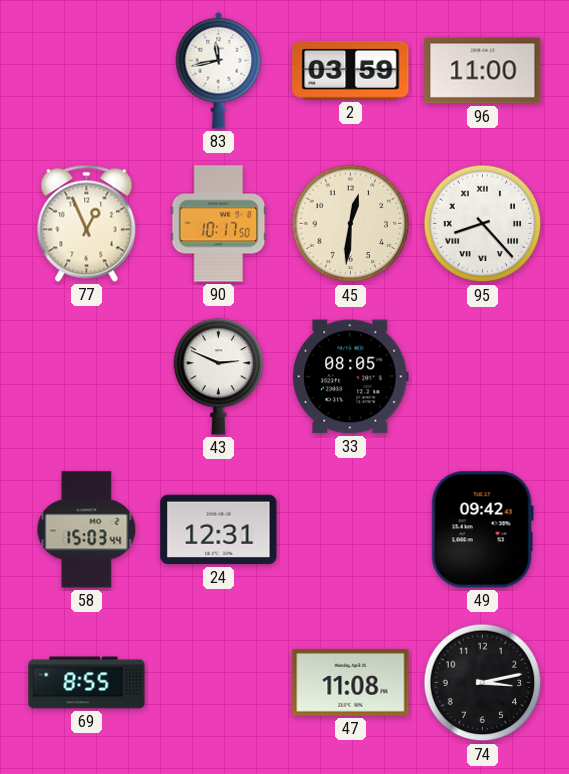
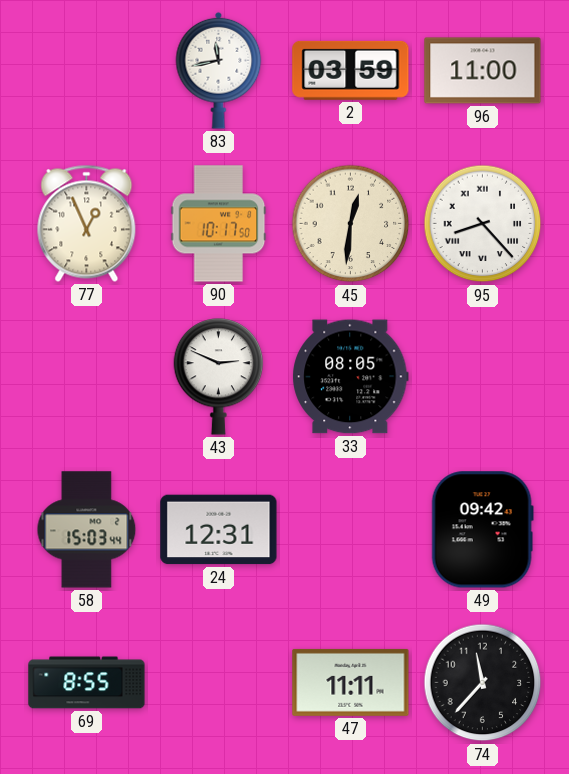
47: 11:08 -> 11:11
74: 3:13 -> 11:37
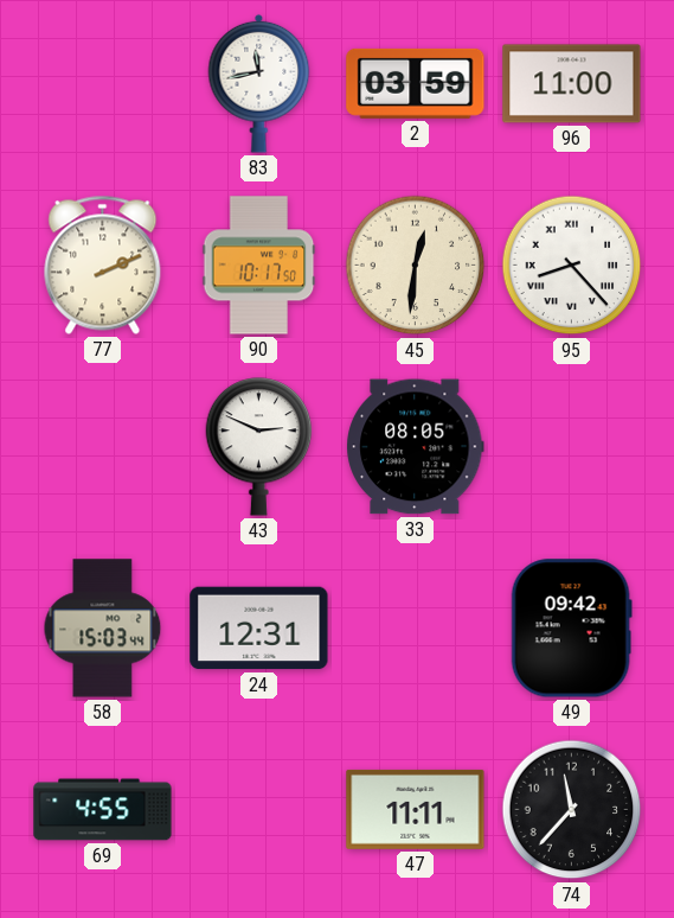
77: 12:56 -> 2:11
69: 8:55 -> 4:55
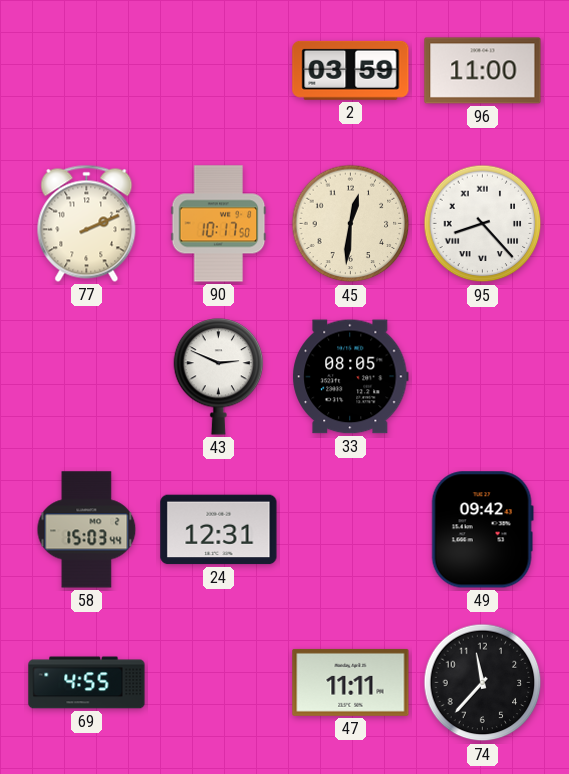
83: 11:43 -> none
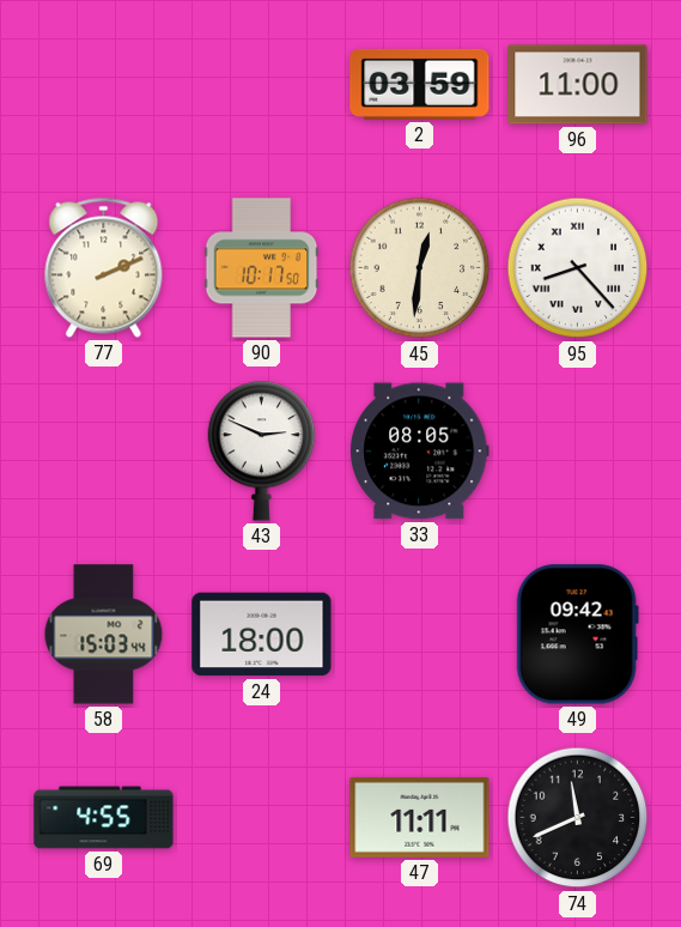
24: 12:31 -> 18:00
74: 11:37 -> 11:41
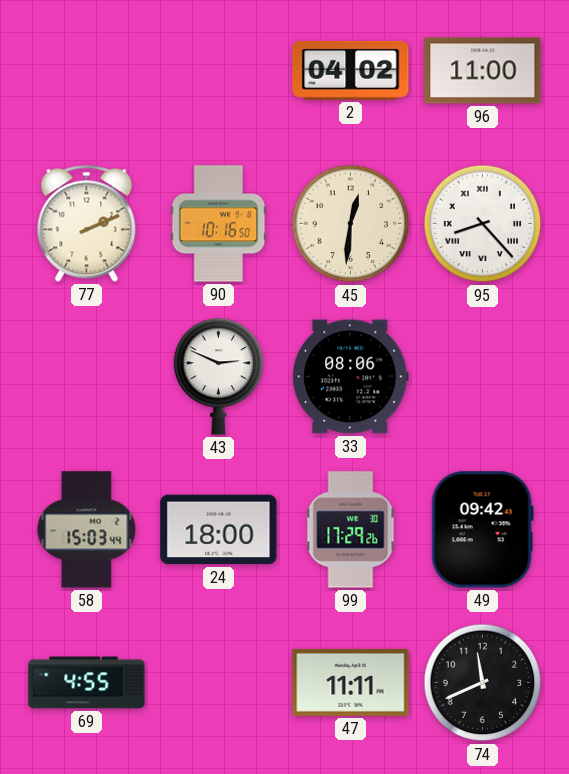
2: 03:59 -> 04:02
90: 10:17 -> 10:16
33: 08:05 -> 08:06
99: none -> 17:29
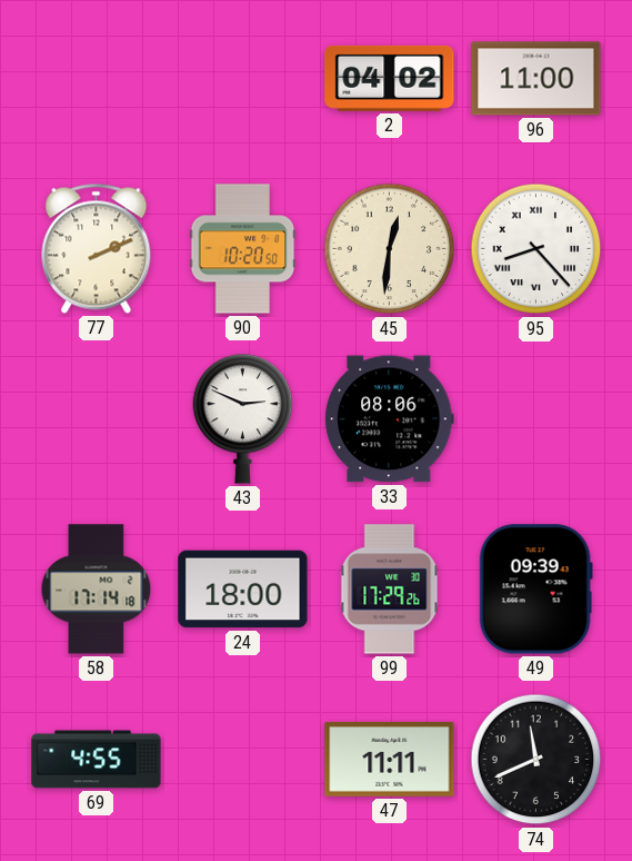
90: 10:16 -> 10:20
58: 15:03 -> 17:14
49: 09:42 -> 09:39
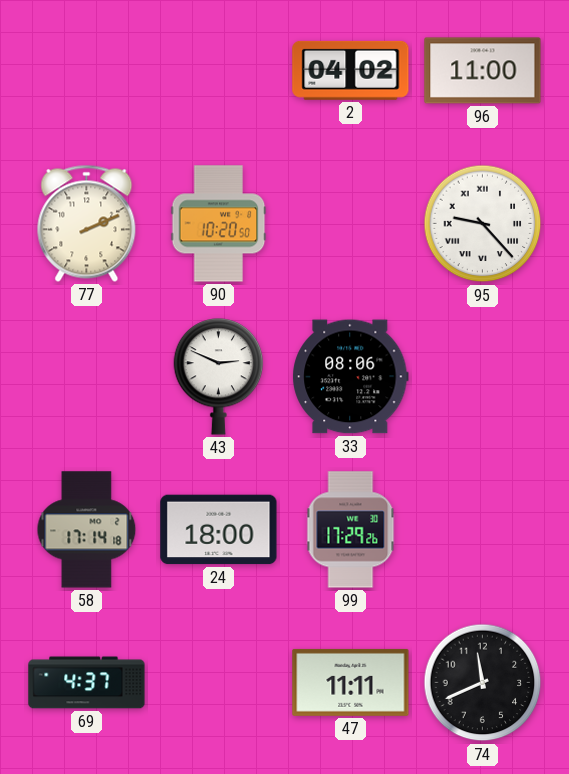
45: 12:31 -> none
95: 8:23 -> 9:23
49: 09:39 -> none
69: 4:55 -> 4:37
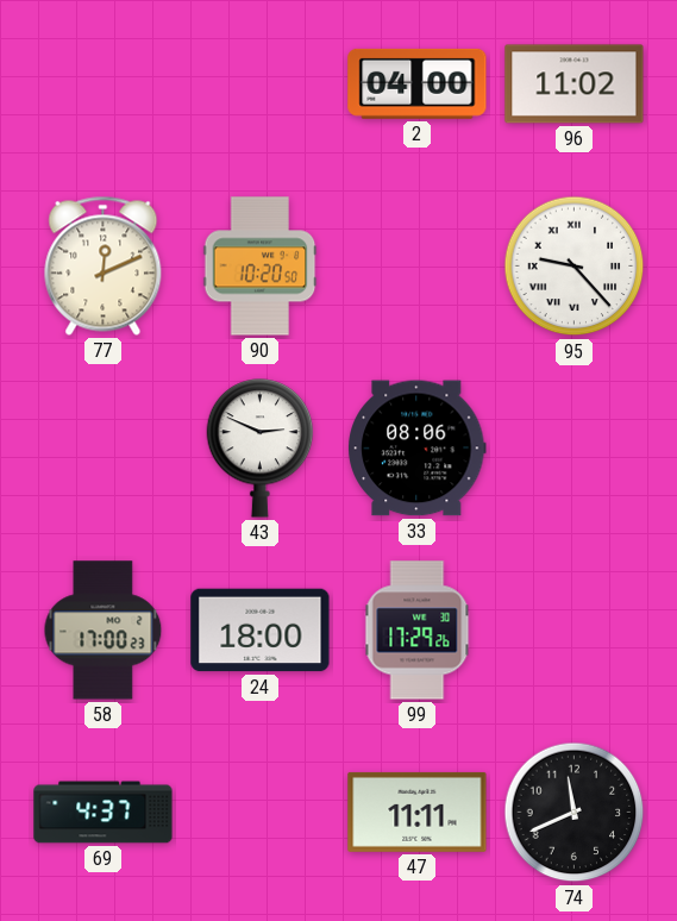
2: 04:02 -> 04:00
96: 11:00 -> 11:02
77: 2:11 -> 12:11
58: 17:14 -> 17:00
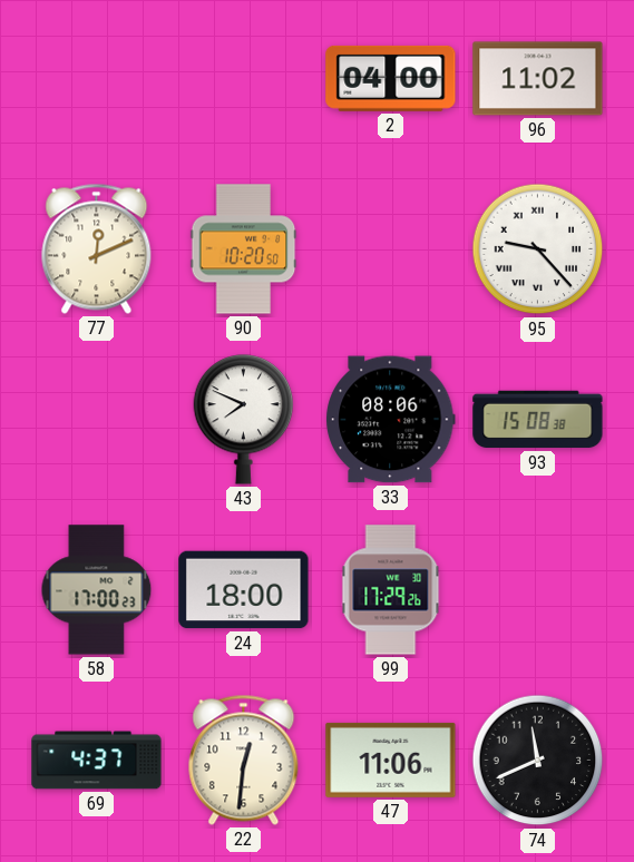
43: 2:49 -> 7:49
93: none -> 15:08
22: none -> 12:31
47: 11:11 -> 11:06
